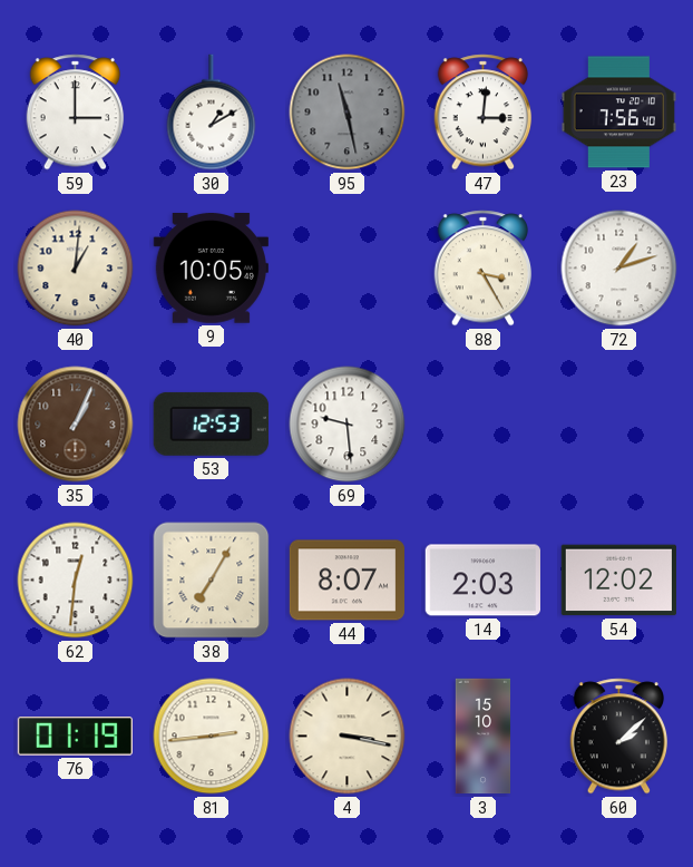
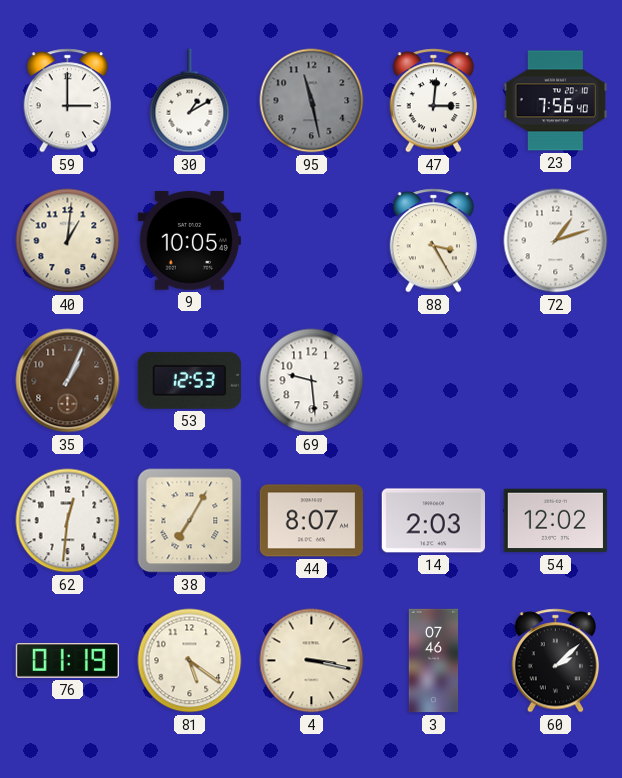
81: 2:44 -> 5:21
3: 15:10 -> 07:46
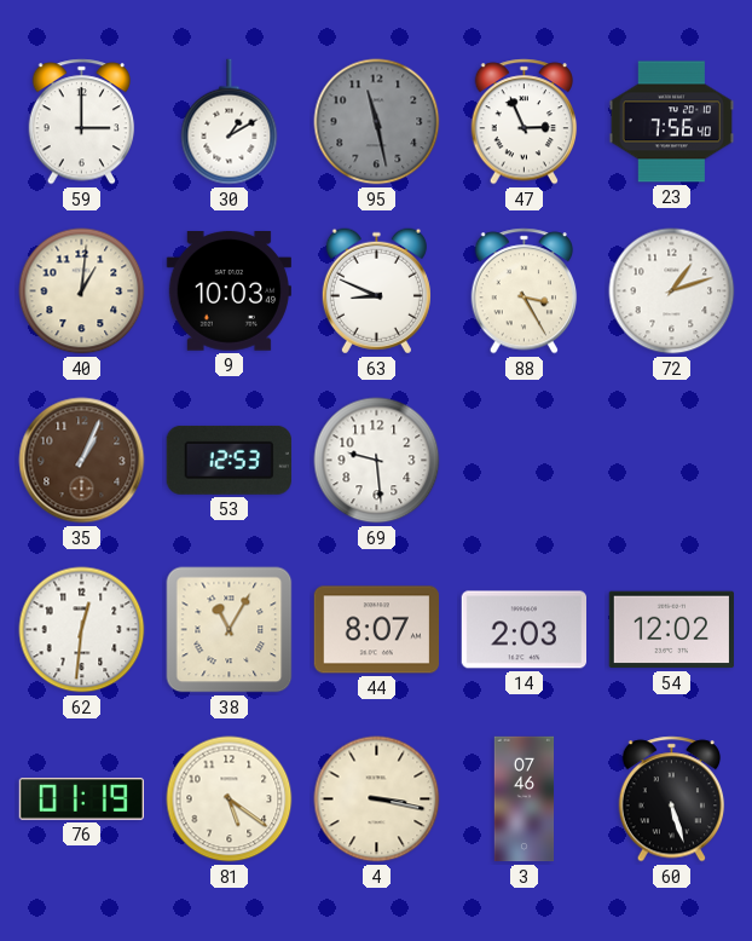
47: 3:01 -> 2:56
9: 10:05 -> 10:03
63: none -> 8:49
38: 7:05 -> 11:05
60: 2:08 -> 5:27
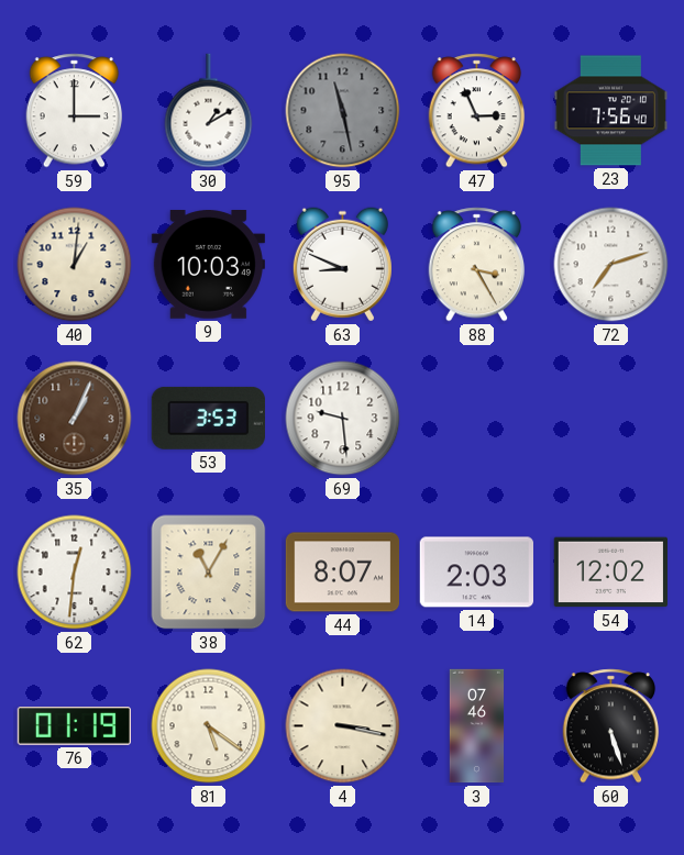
72: 1:12 -> 7:12
53: 12:53 -> 3:53
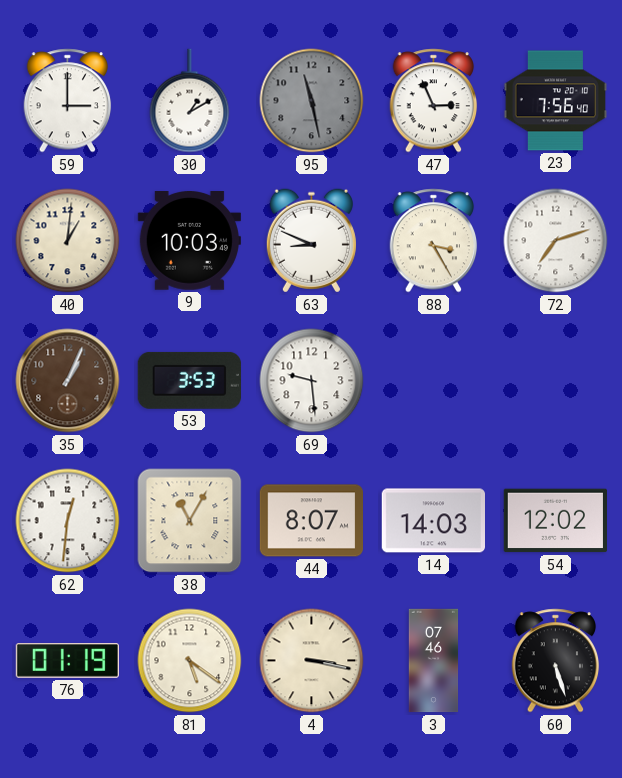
14: 2:03 -> 14:03
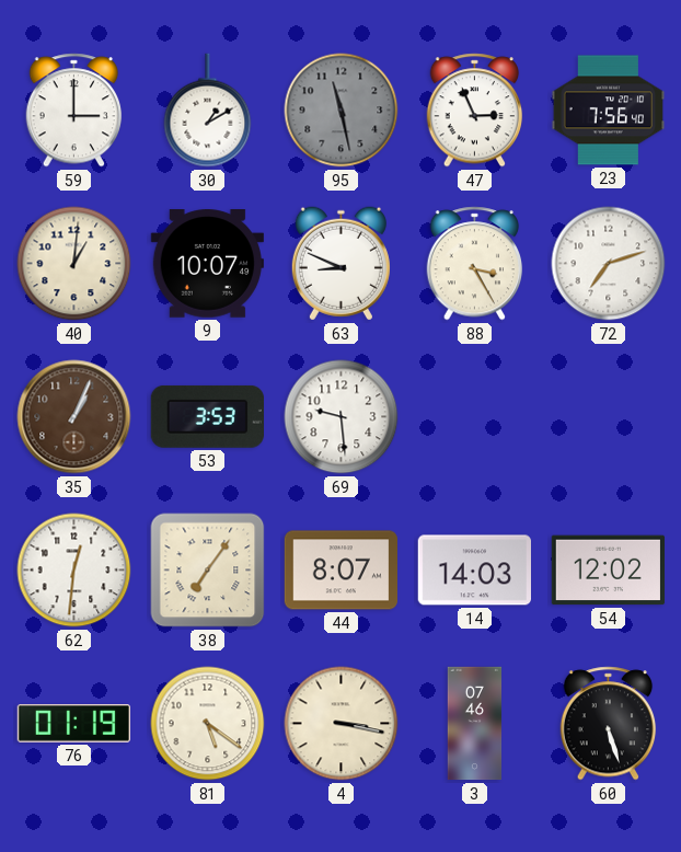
9: 10:03 -> 10:07
38: 11:05 -> 7:06
